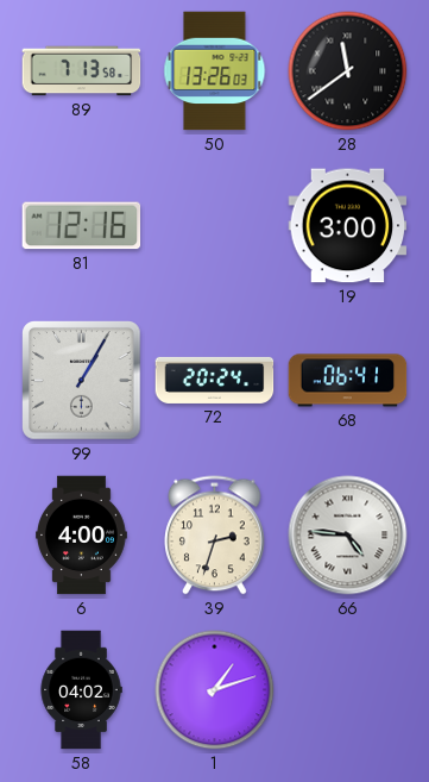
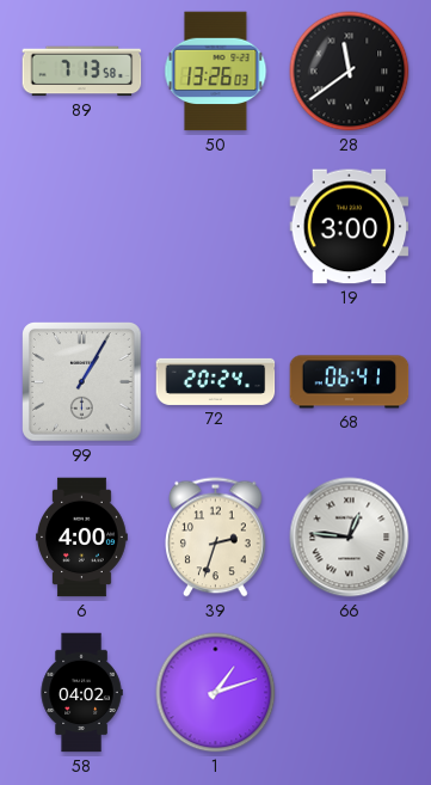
81: 12:16 -> none
66: 4:46 -> 12:46
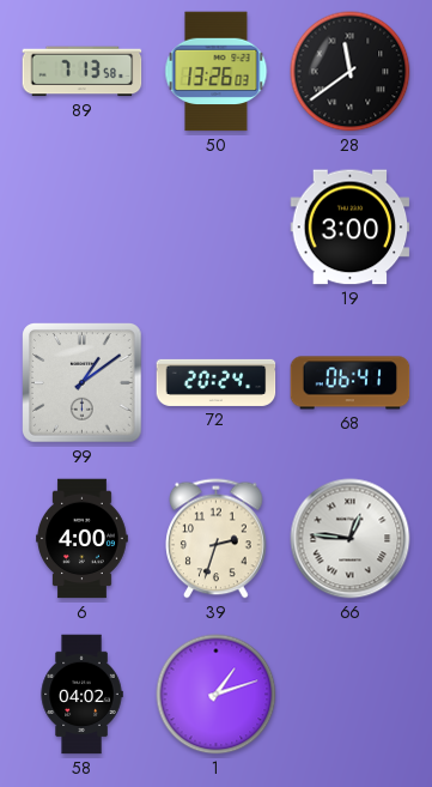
99: 1:05 -> 1:09
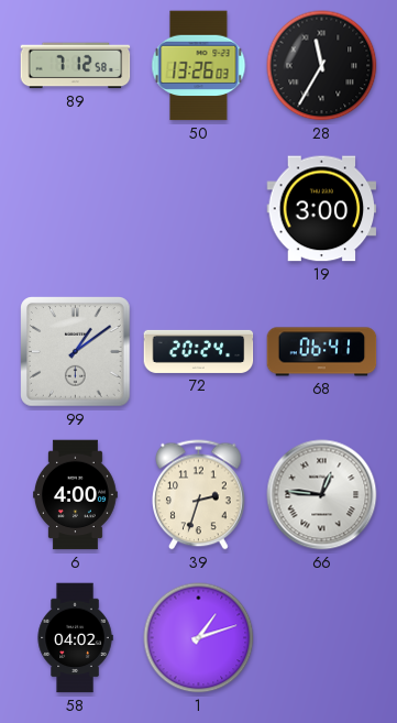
89: 7:13 -> 7:12
28: 11:39 -> 11:35
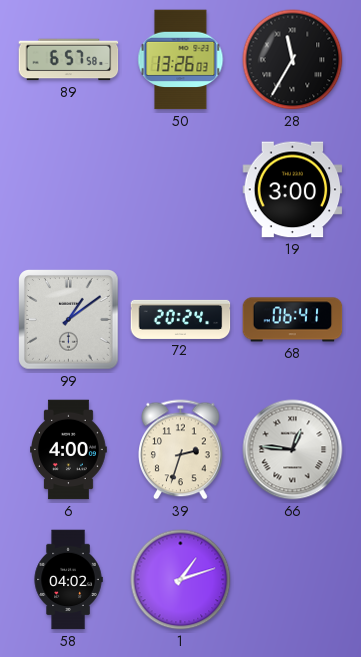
89: 7:12 -> 6:57
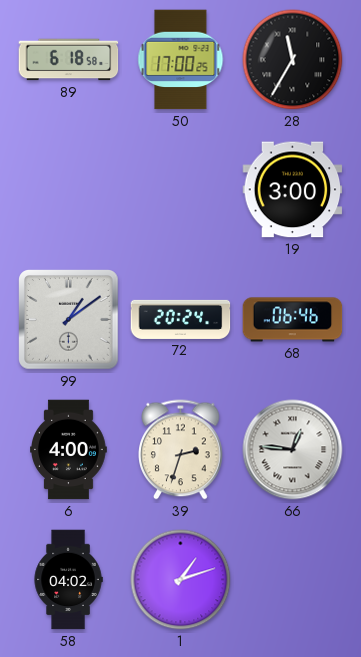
89: 6:57 -> 6:18
50: 13:26 -> 17:00
68: 06:41 -> 06:46
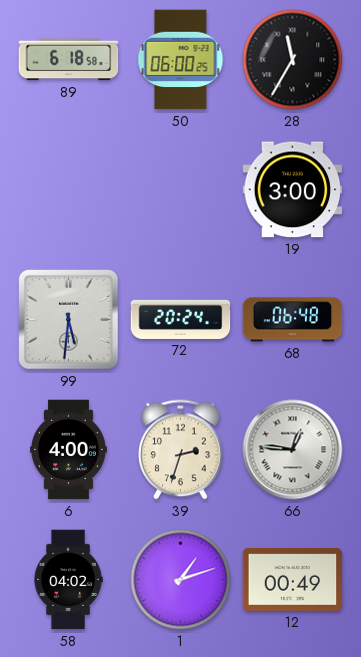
50: 17:00 -> 06:00
99: 1:09 -> 5:31
68: 06:46 -> 06:48
12: none -> 00:49
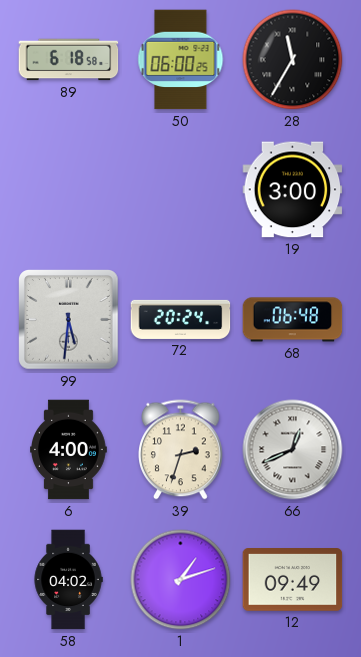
66: 12:46 -> 12:41
12: 00:49 -> 09:49
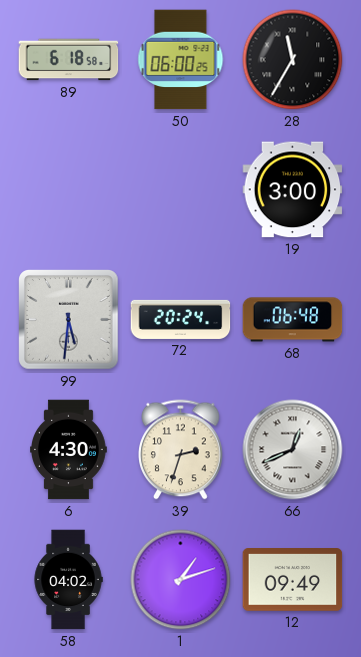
6: 4:00 -> 4:30
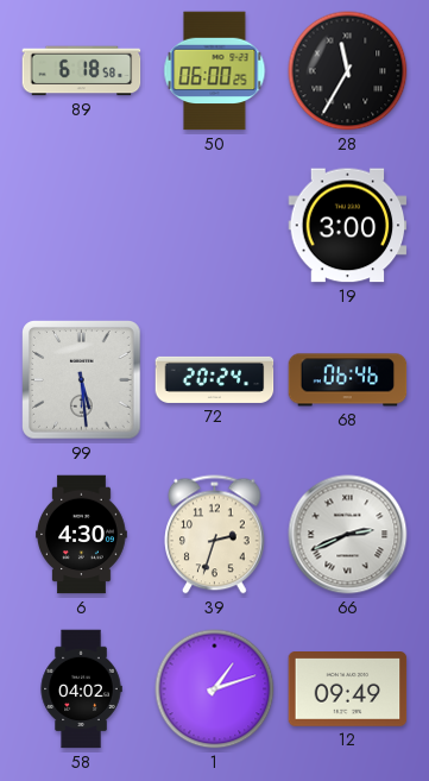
99: 5:31 -> 5:29
68: 06:48 -> 06:46
66: 12:41 -> 2:41
